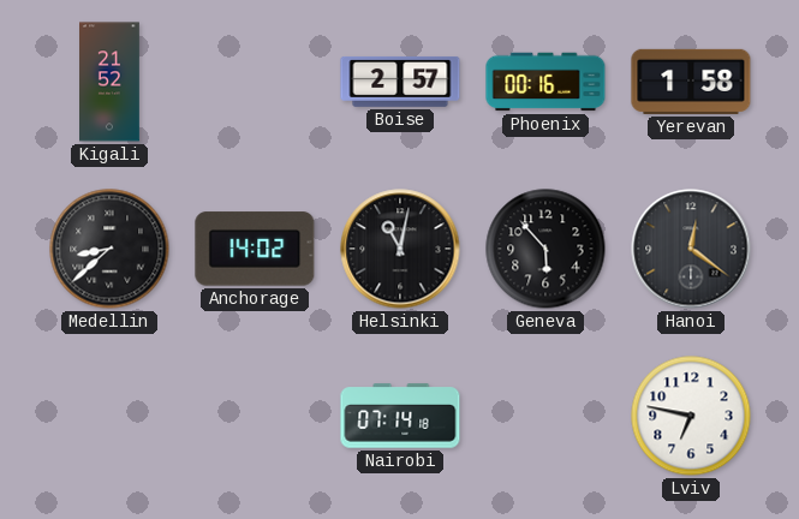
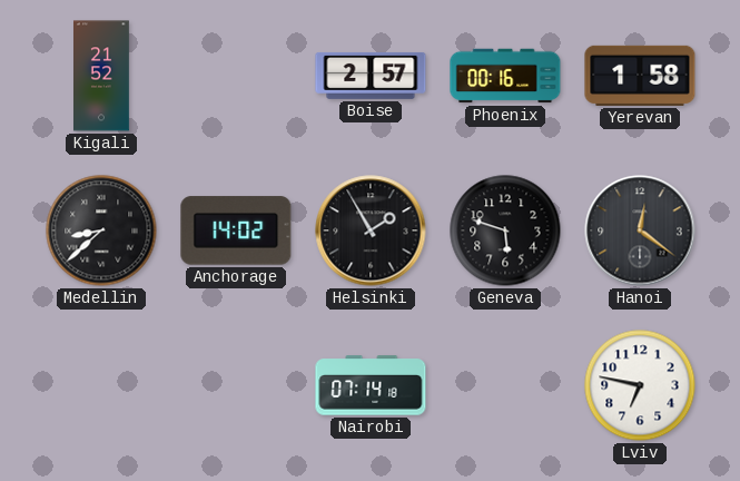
Helsinki: 11:02 -> 1:55
Geneva: 5:53 -> 5:48
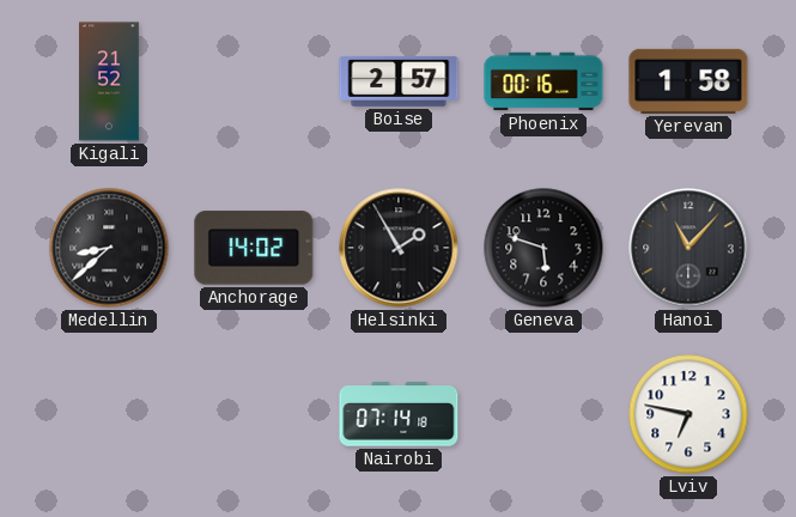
Hanoi: 12:21 -> 11:07
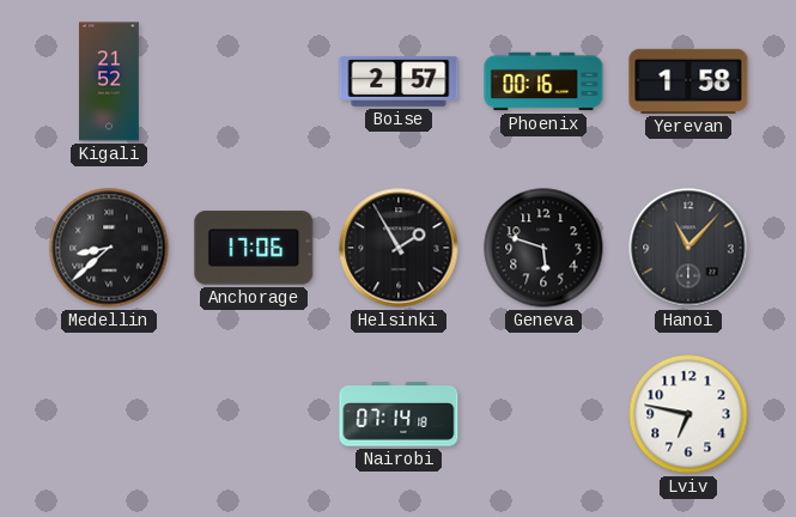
Anchorage: 14:02 -> 17:06
